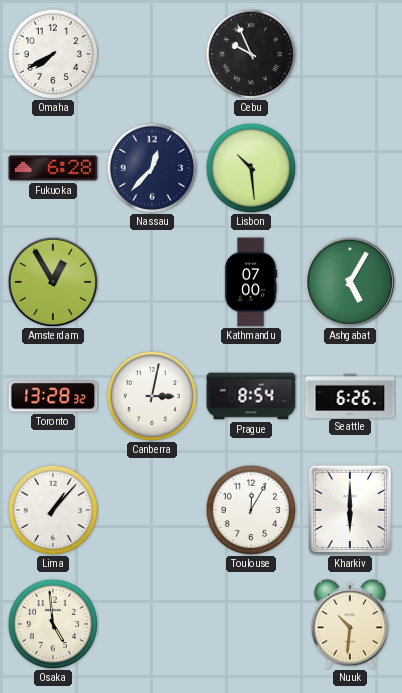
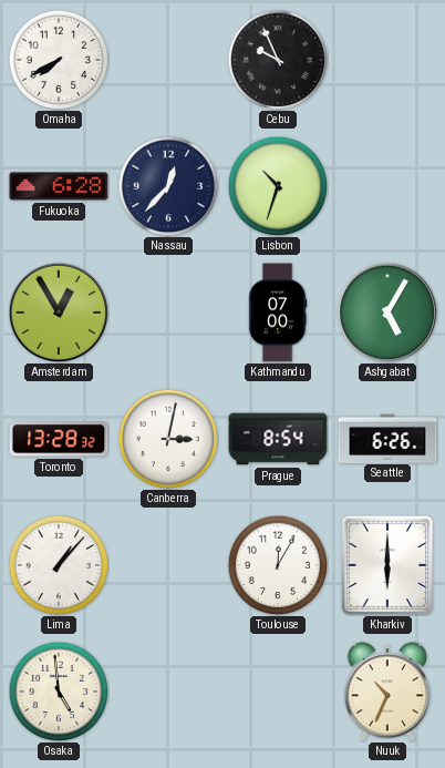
Lisbon: 10:29 -> 10:33
Nuuk: 10:31 -> 10:34
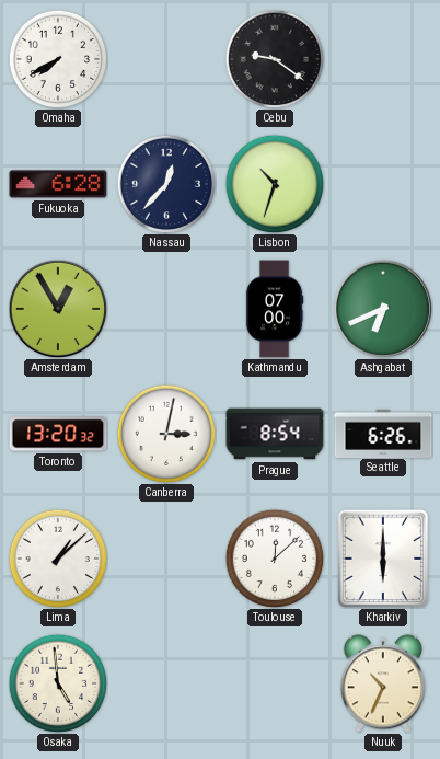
Cebu: 9:56 -> 9:21
Ashgabat: 5:05 -> 6:41
Toronto: 13:28 -> 13:20
Lima: 1:07 -> 1:08
Toulouse: 12:05 -> 12:08
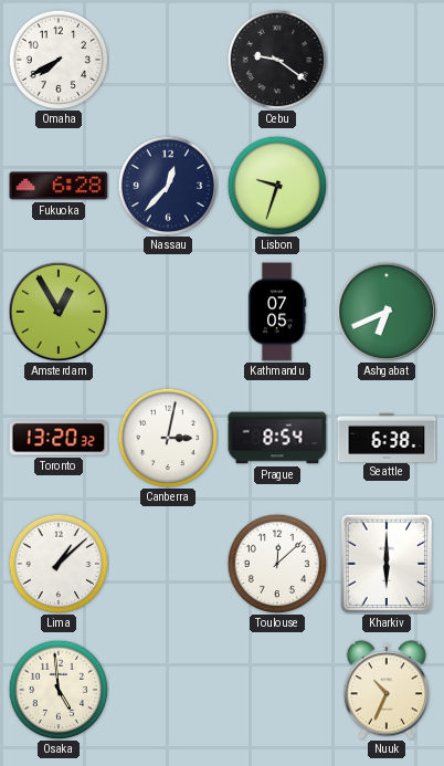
Lisbon: 10:33 -> 9:33
Kathmandu: 07:00 -> 07:05
Seattle: 6:26 -> 6:38
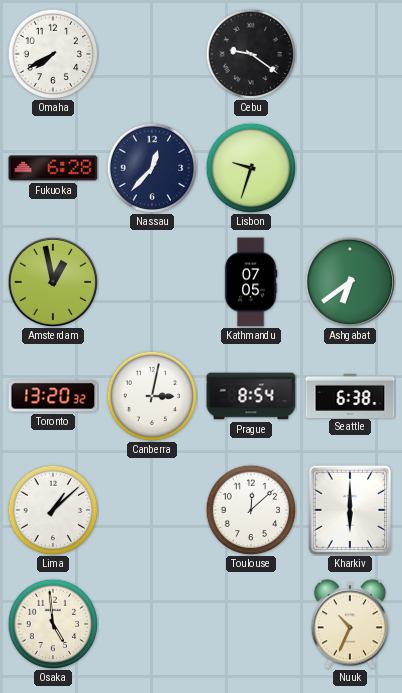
Amsterdam: 12:55 -> 12:58
Ashgabat: 6:41 -> 6:39
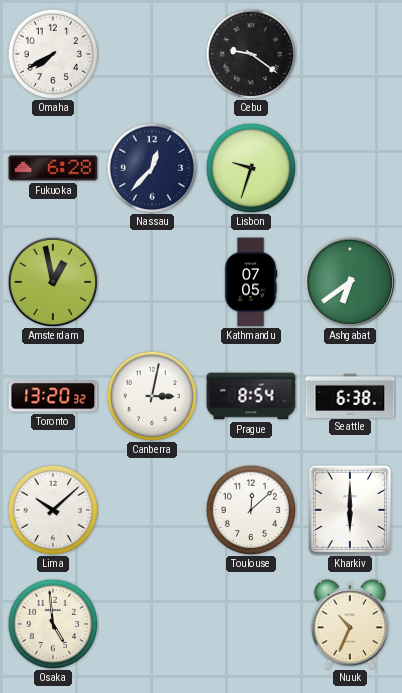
Lima: 1:08 -> 10:08
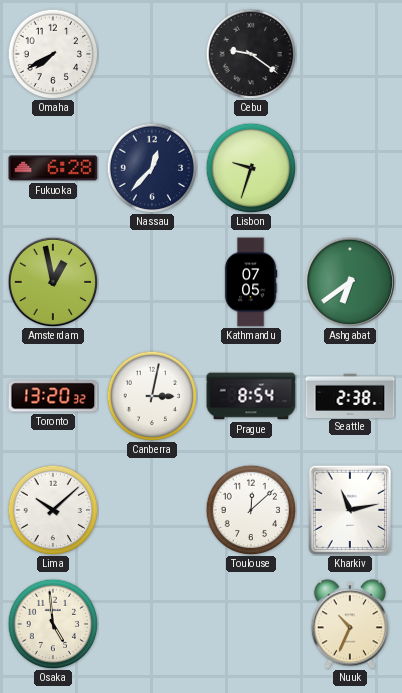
Seattle: 6:38 -> 2:38
Kharkiv: 6:00 -> 11:13
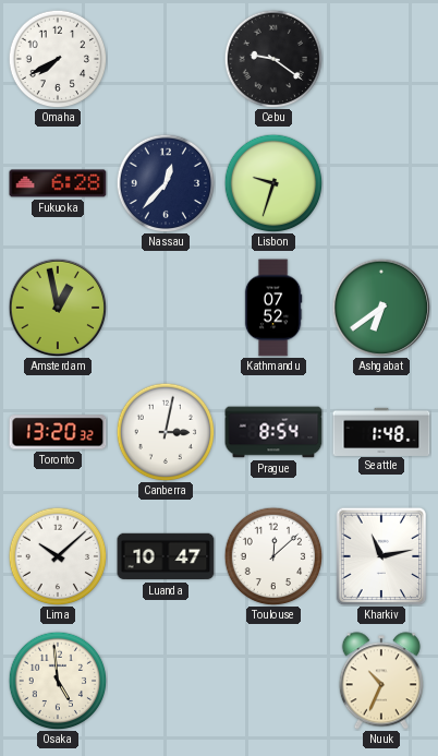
Kathmandu: 07:05 -> 07:52
Seattle: 2:38 -> 1:48
Luanda: none -> 10:47
